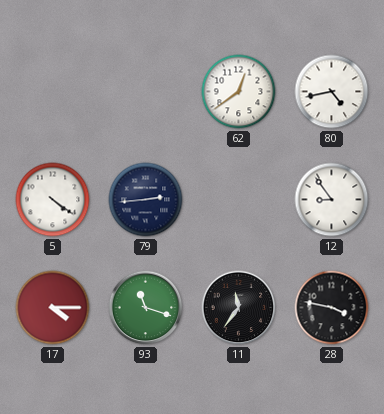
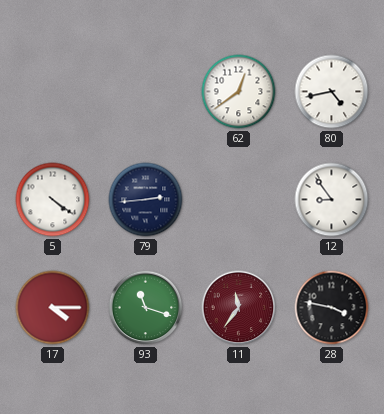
11 dial: black -> burgundy
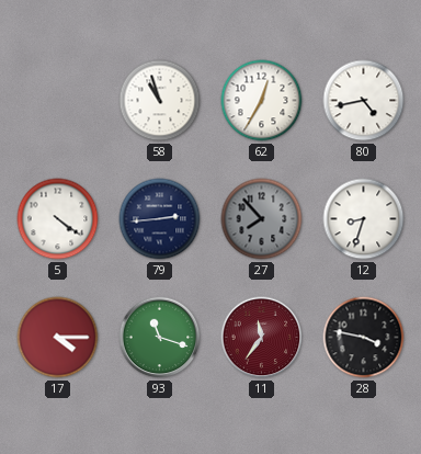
58: none -> 10:57
62: 12:39 -> 12:35
27: none -> 7:53
12: 8:54 -> 8:33
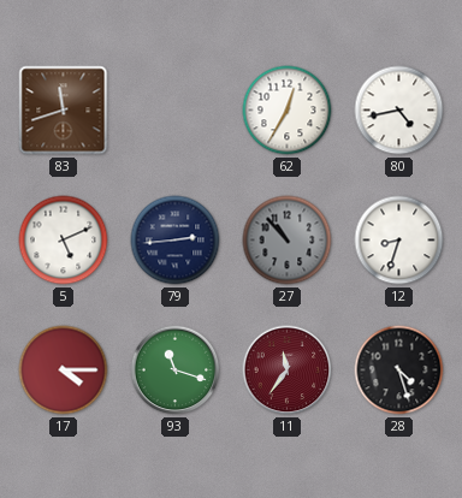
83: none -> 11:42
58: 10:57 -> none
5: 4:21 -> 5:11
27: 7:53 -> 10:53
28: 3:47 -> 4:27
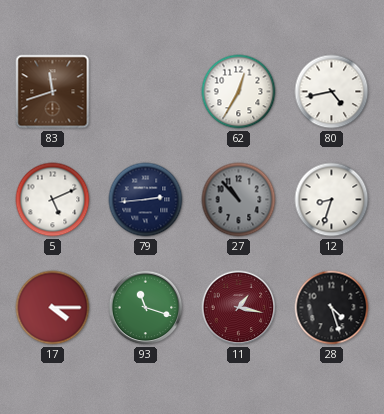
11: 11:36 -> 1:17
